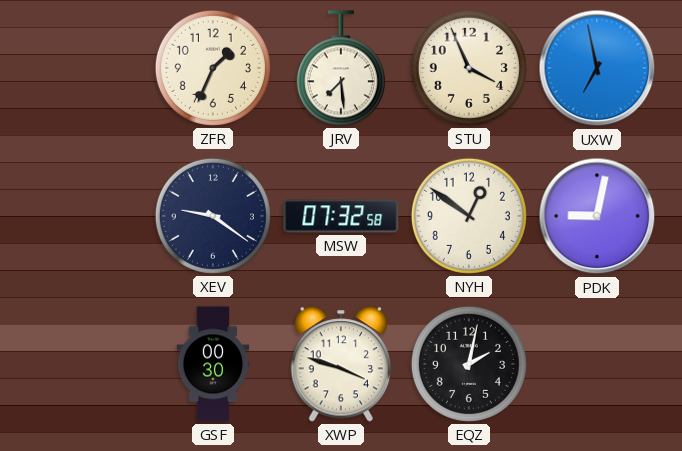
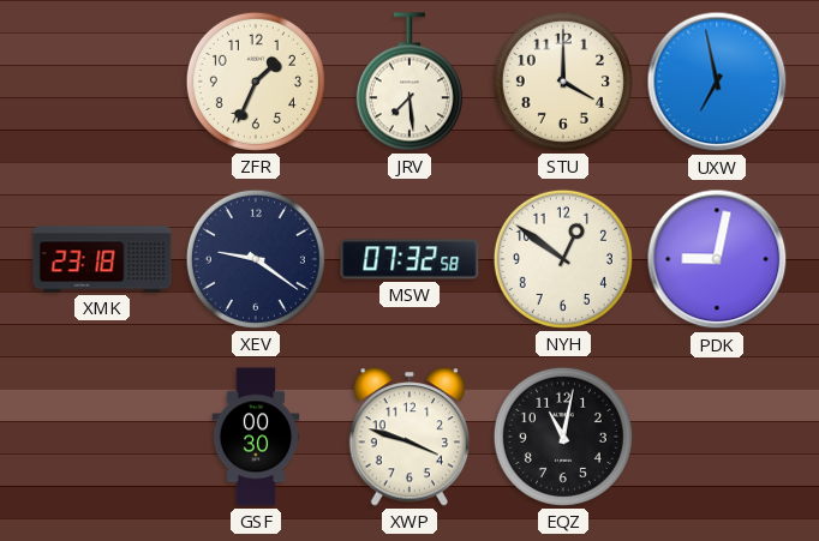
STU: 3:56 -> 4:00
XMK: none -> 23:18
EQZ: 2:02 -> 11:02
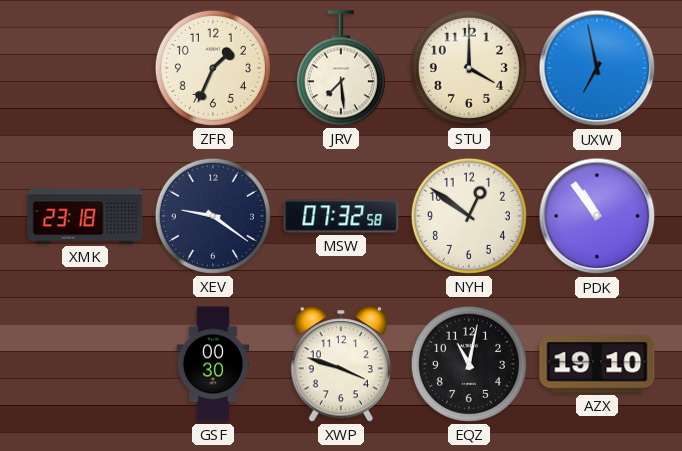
PDK: 9:02 -> 10:54
AZX: none -> 19:10
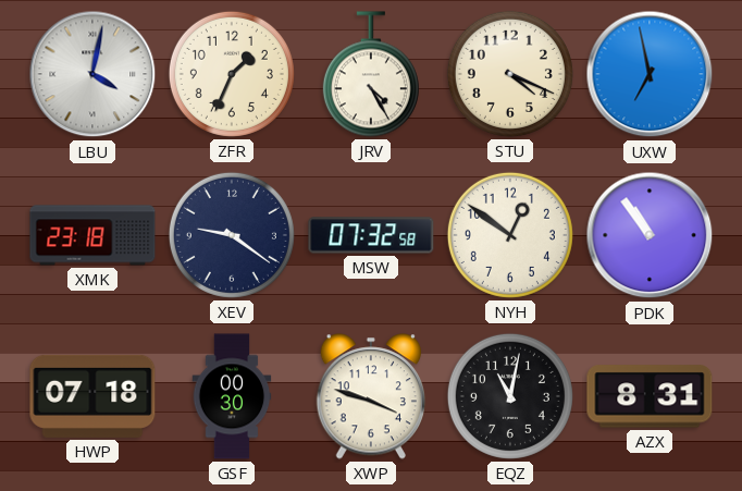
LBU: none -> 4:02
JRV: 7:29 -> 4:25
STU: 4:00 -> 4:19
HWP: none -> 07:18
AZX: 19:10 -> 8:31
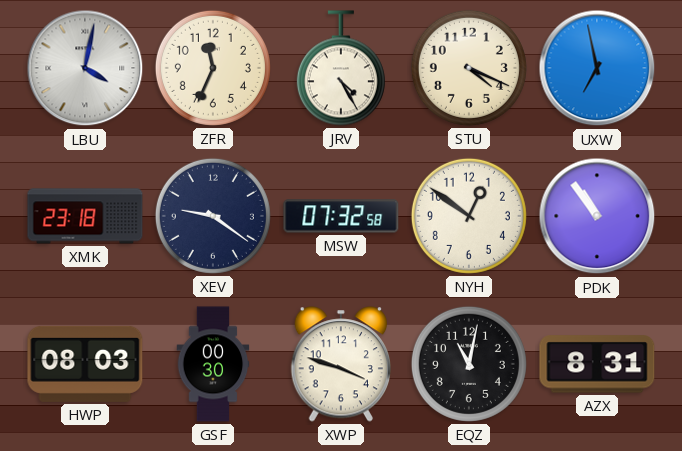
ZFR: 1:34 -> 11:34
HWP: 07:18 -> 08:03
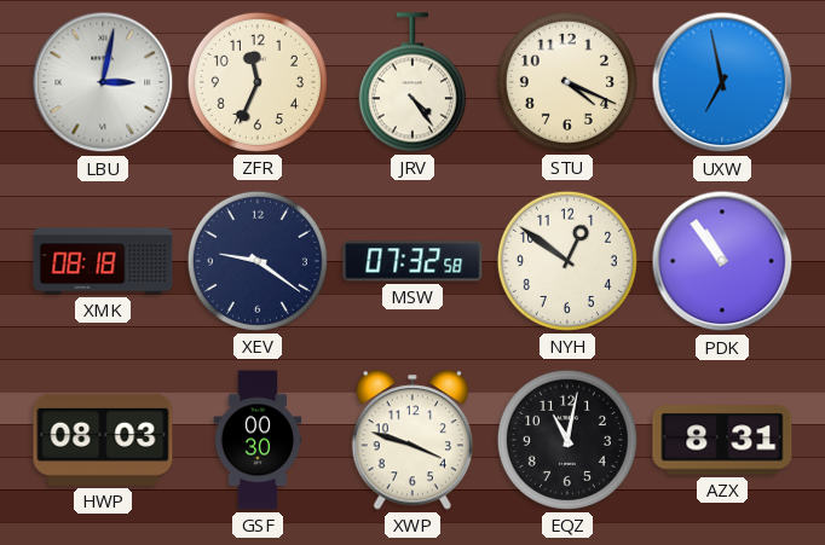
LBU: 4:02 -> 3:02
JRV: 4:25 -> 4:24
XMK: 23:18 -> 08:18
